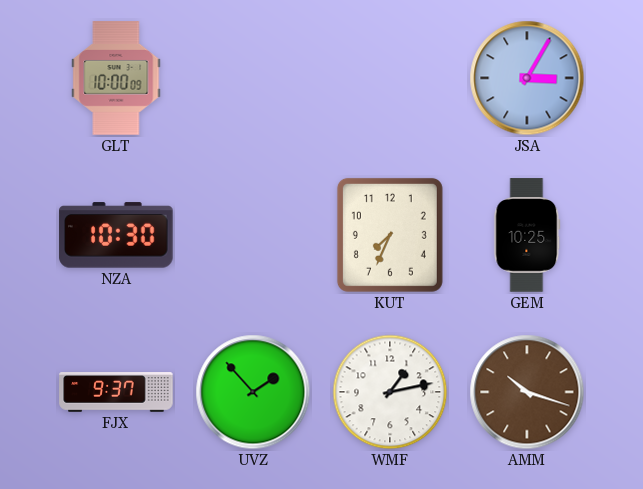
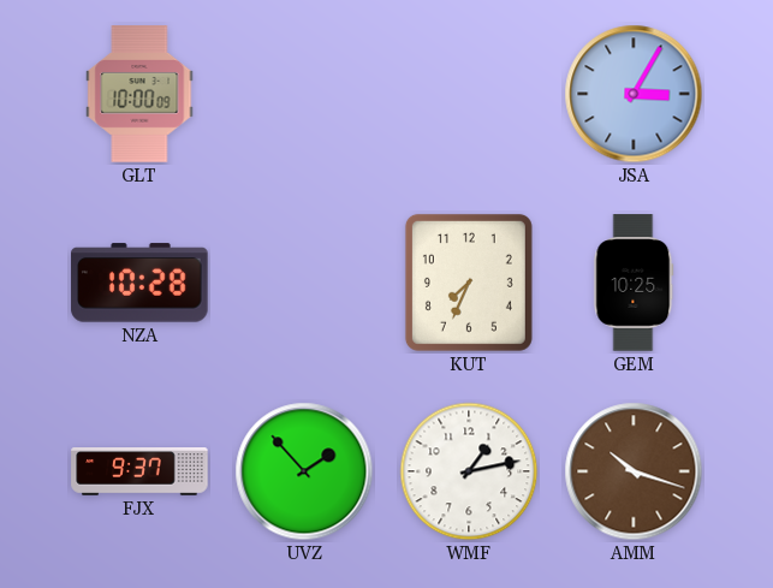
NZA: 10:30 -> 10:28
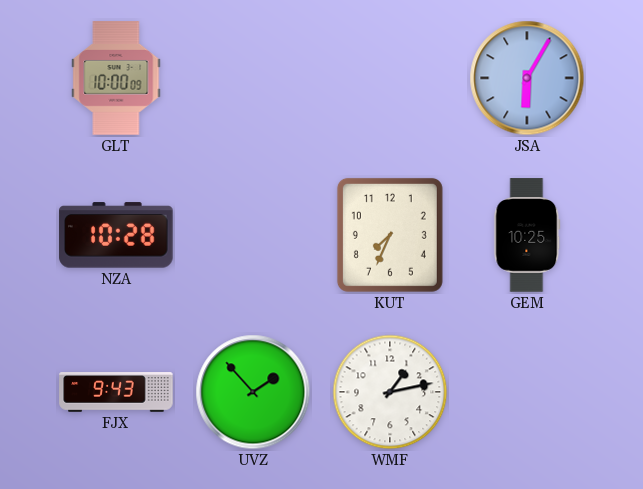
JSA: 3:05 -> 6:05
FJX: 9:37 -> 9:43
AMM: 10:18 -> none
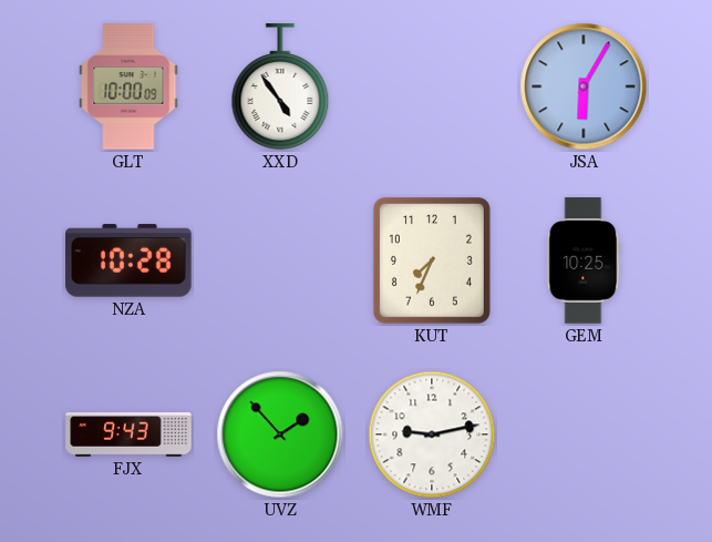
XXD: none -> 4:54
WMF: 1:13 -> 9:13
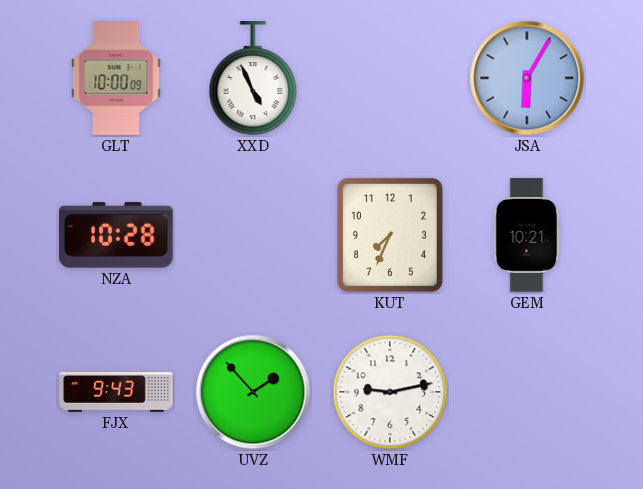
XXD: 4:54 -> 4:56
GEM: 10:25 -> 10:21
